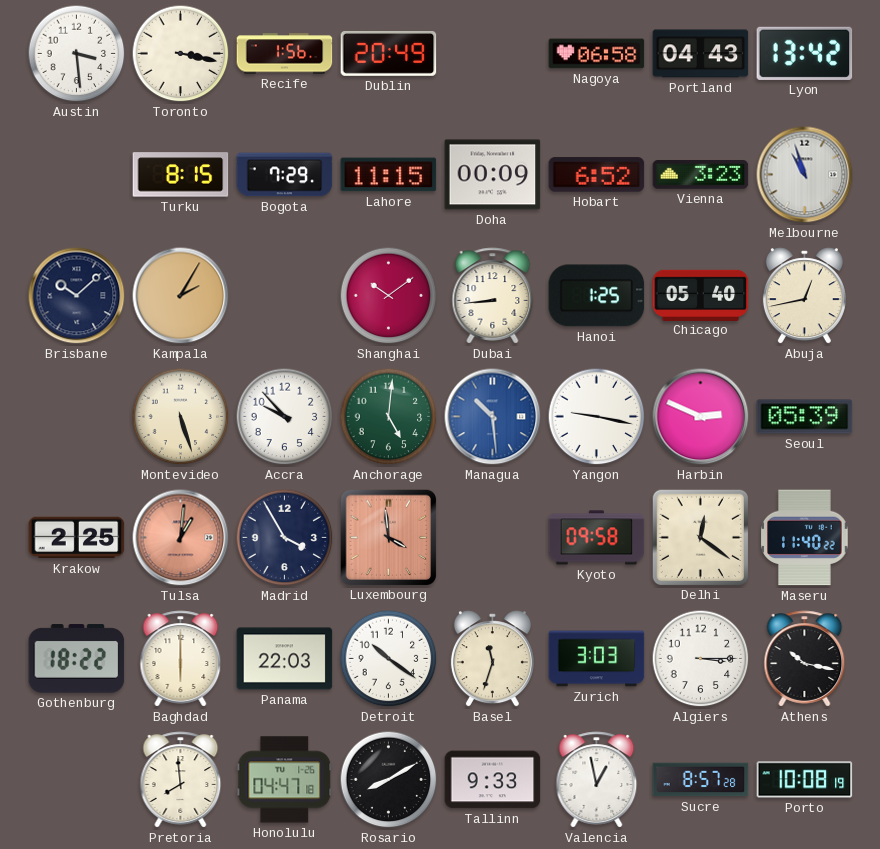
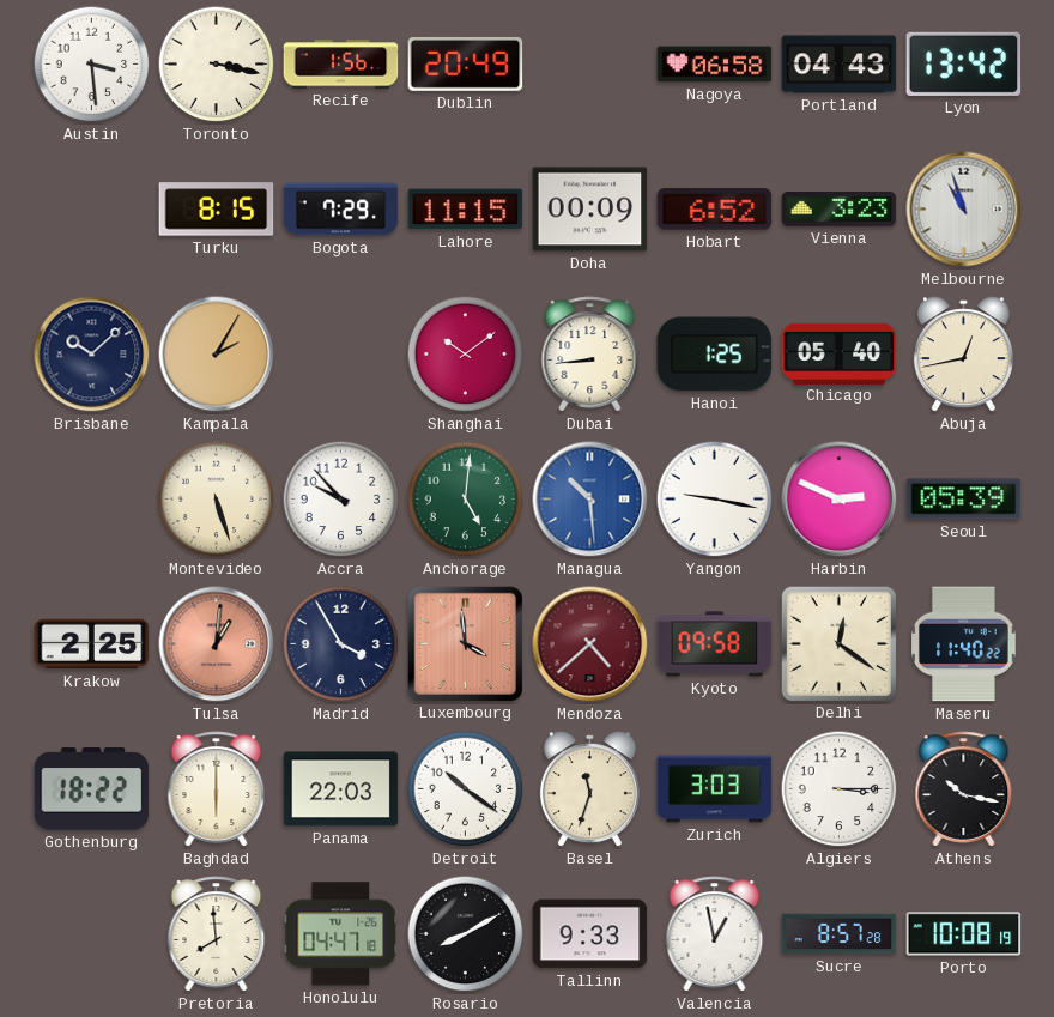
Mendoza: none -> 4:38
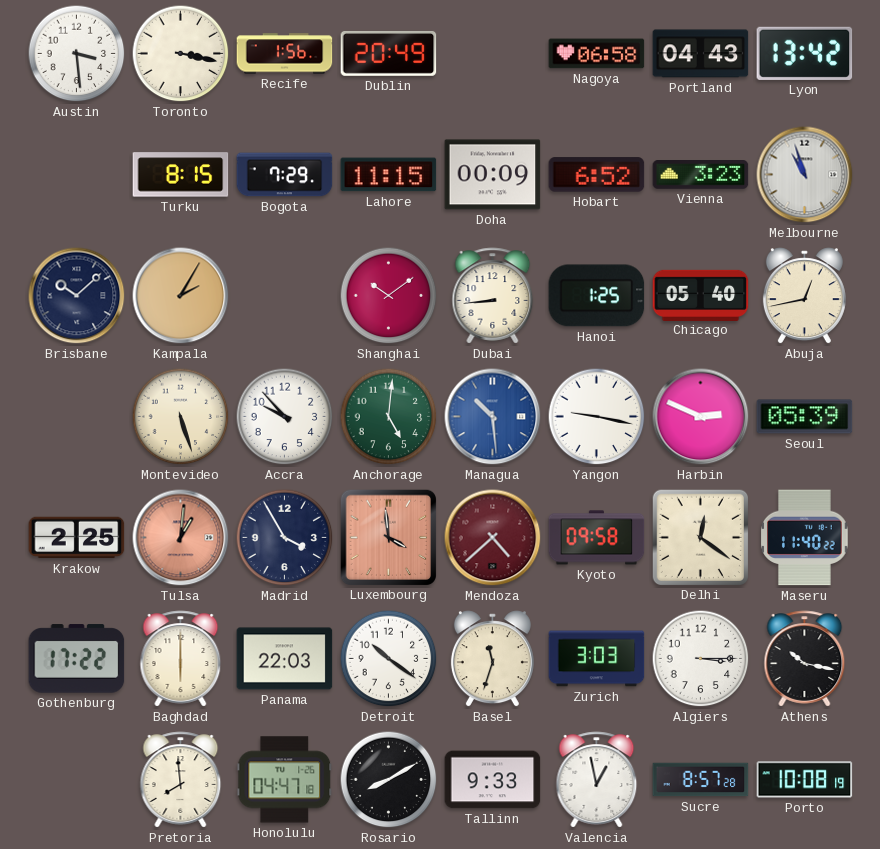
Gothenburg: 18:22 -> 17:22
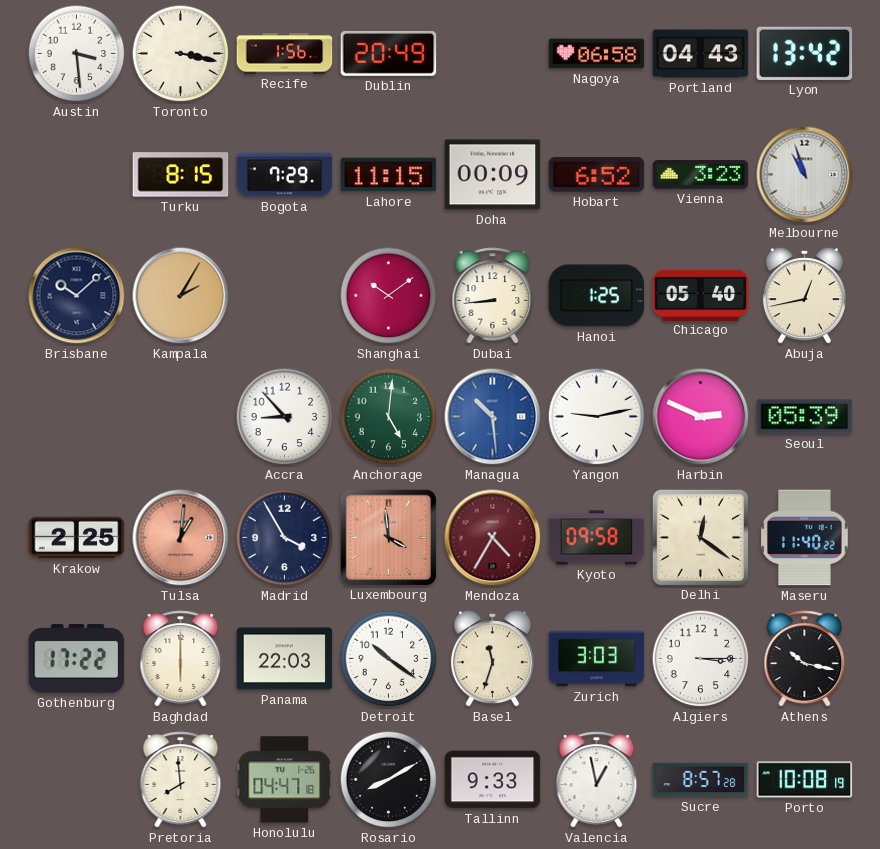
Montevideo: 5:27 -> none
Accra: 9:53 -> 8:53
Yangon: 9:17 -> 9:13
Mendoza: 4:38 -> 4:35
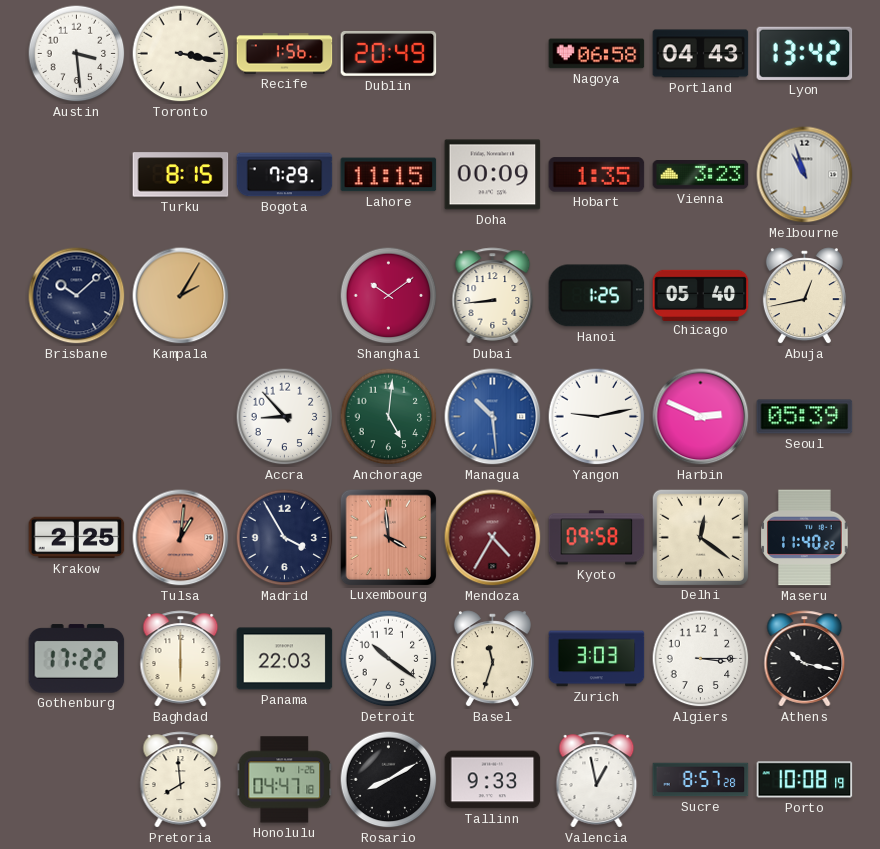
Hobart: 6:52 -> 1:35
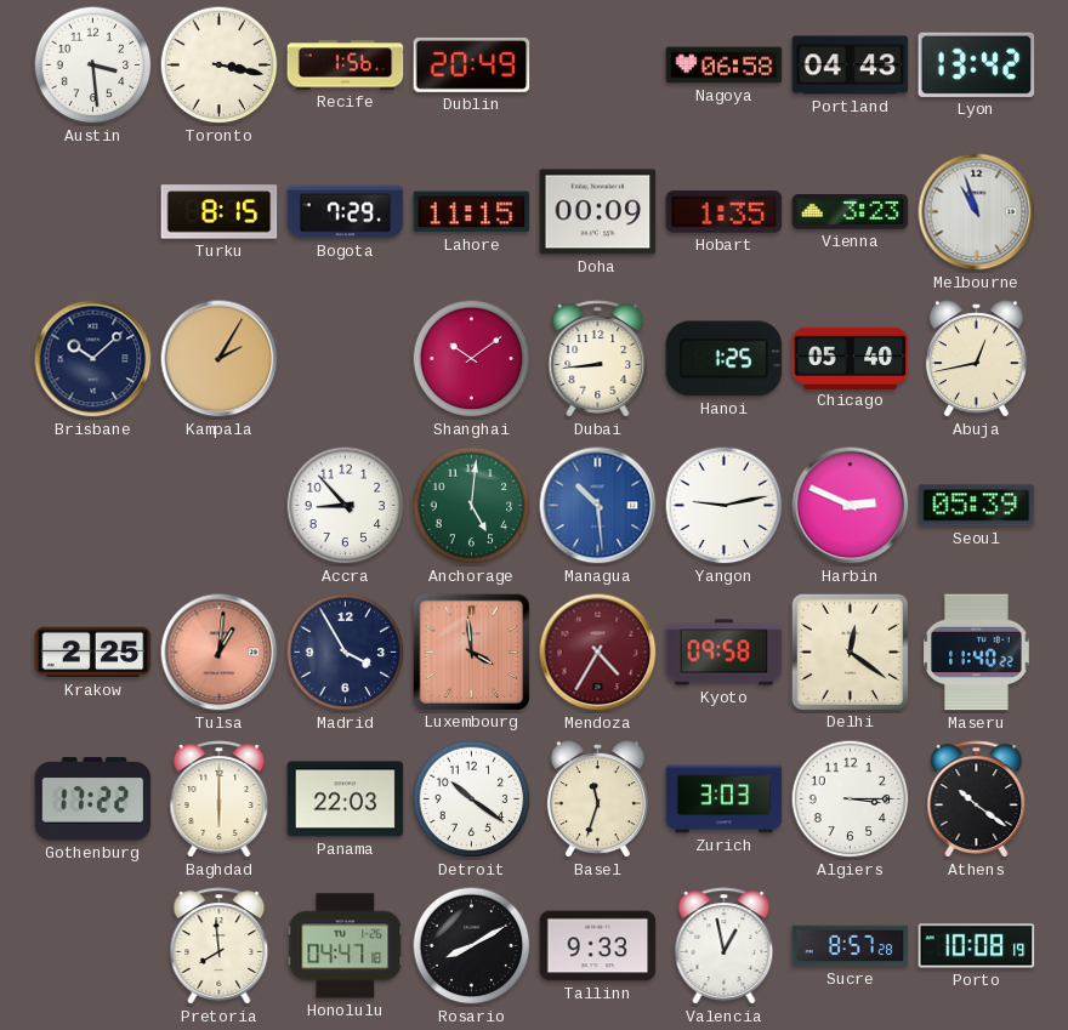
Athens: 10:17 -> 10:21
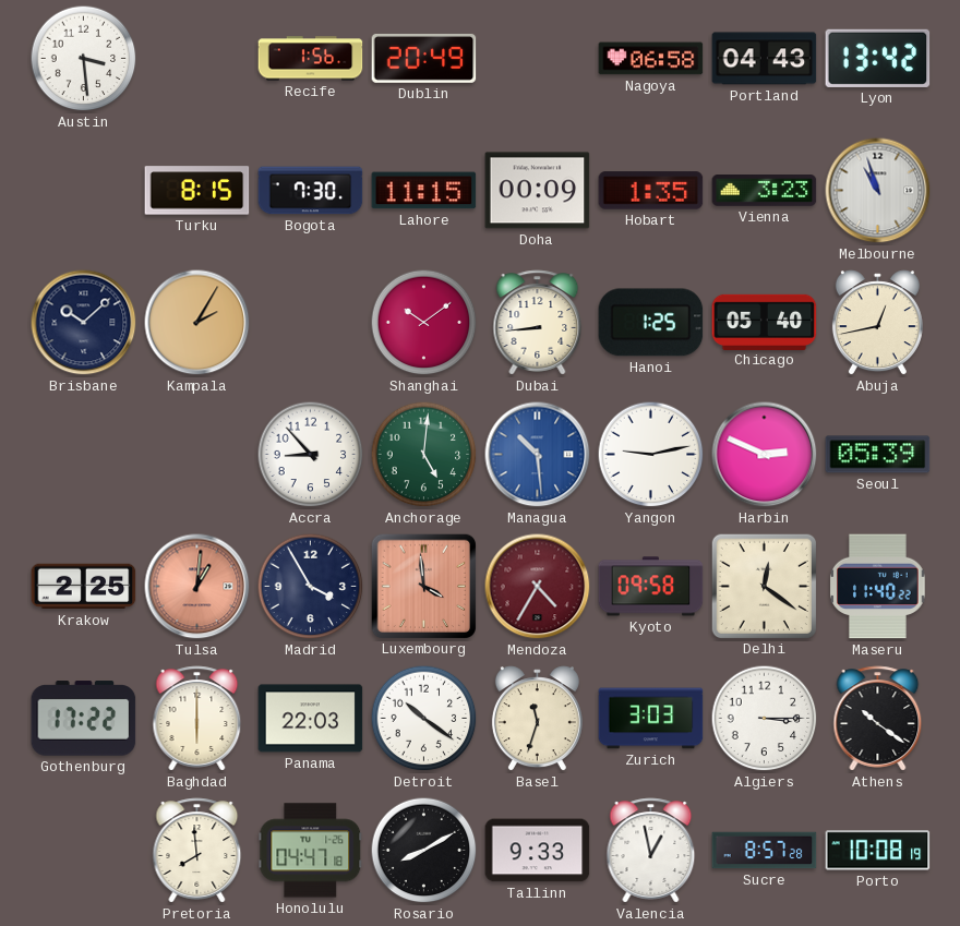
Toronto: 3:17 -> none
Bogota: 7:29 -> 7:30
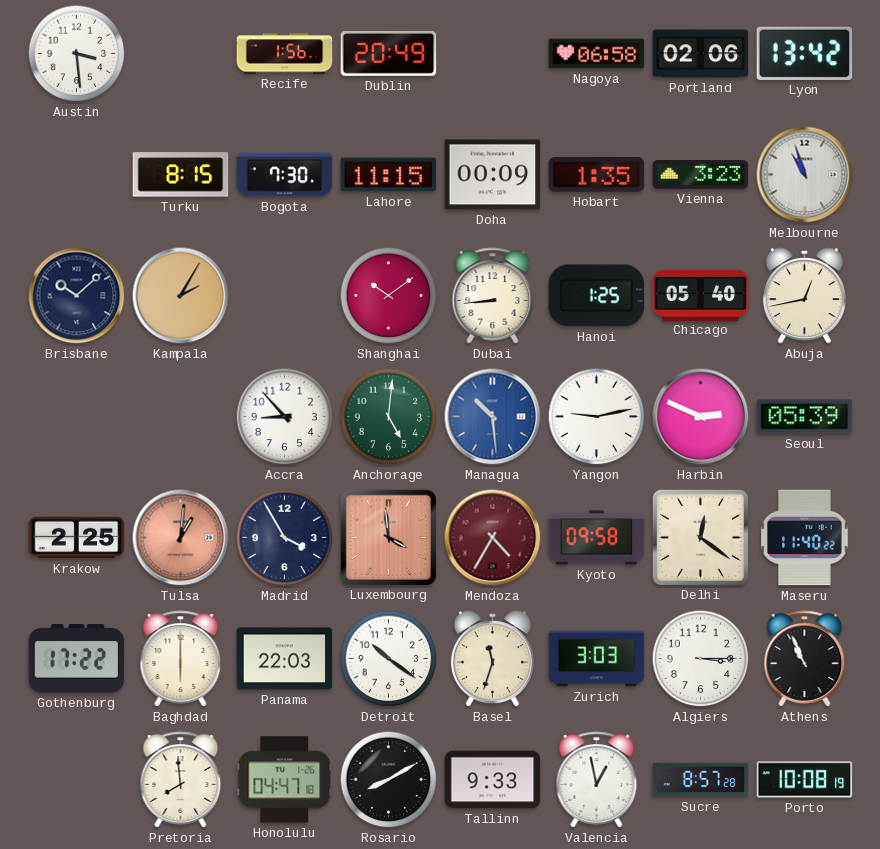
Portland: 04:43 -> 02:06
Athens: 10:21 -> 10:56
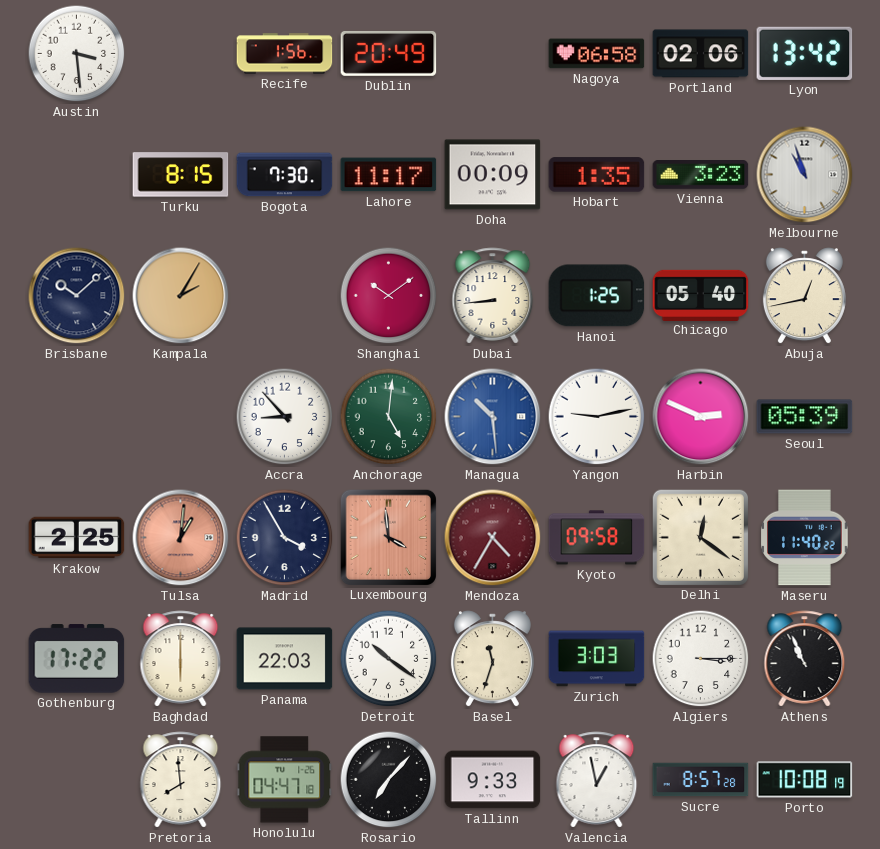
Lahore: 11:15 -> 11:17
Rosario: 8:10 -> 7:07
